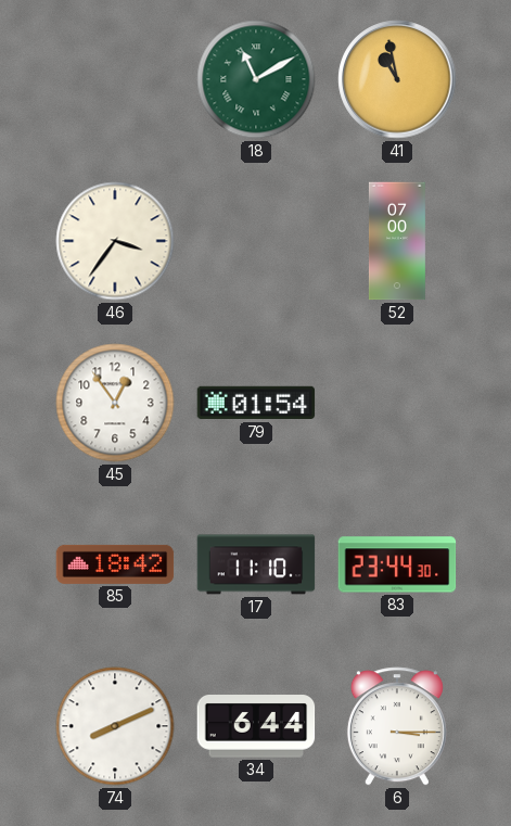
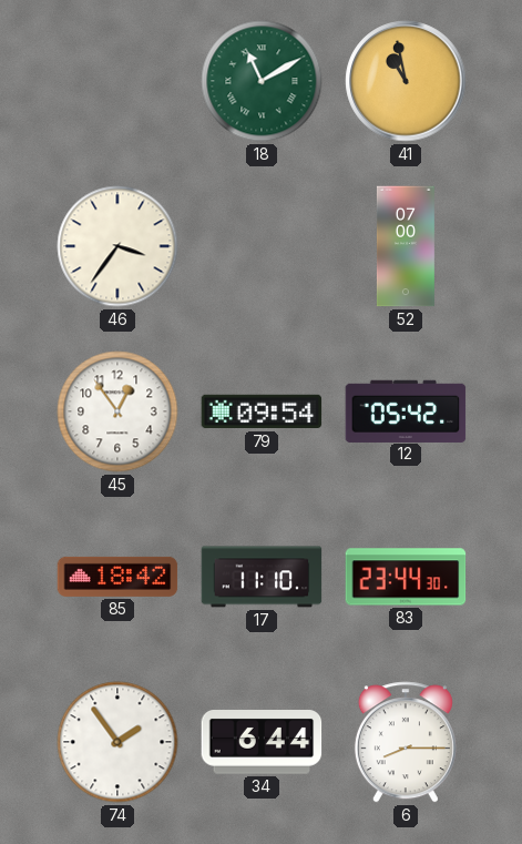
79: 01:54 -> 09:54
12: none -> 05:42
74: 8:11 -> 1:54
6: 3:15 -> 8:15
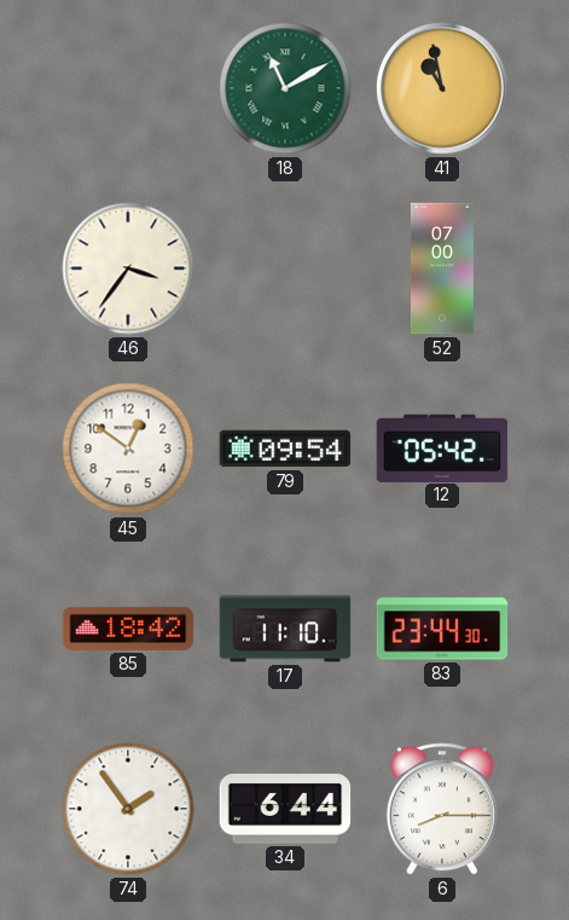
45: 12:54 -> 12:51
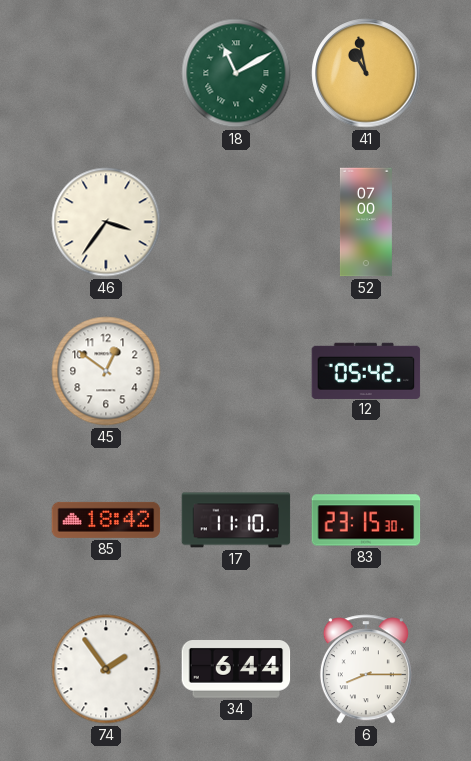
79: 09:54 -> none
83: 23:44 -> 23:15
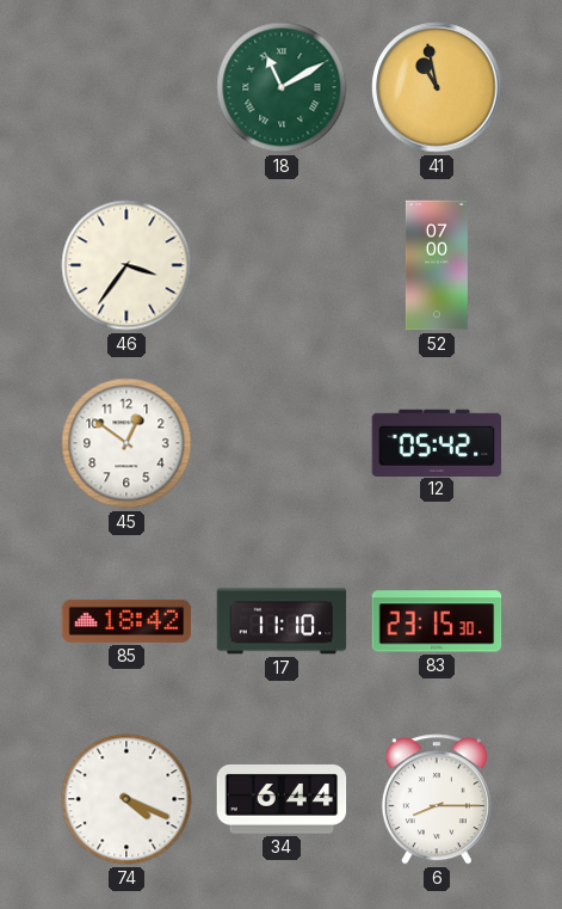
74: 1:54 -> 4:19
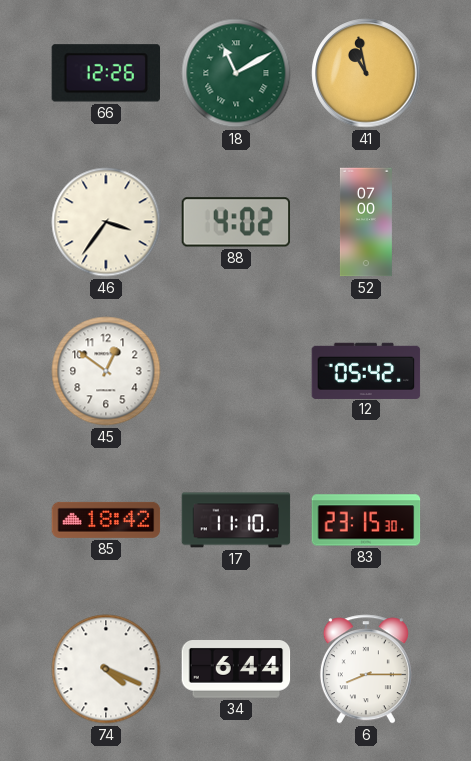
66: none -> 12:26
88: none -> 4:02
